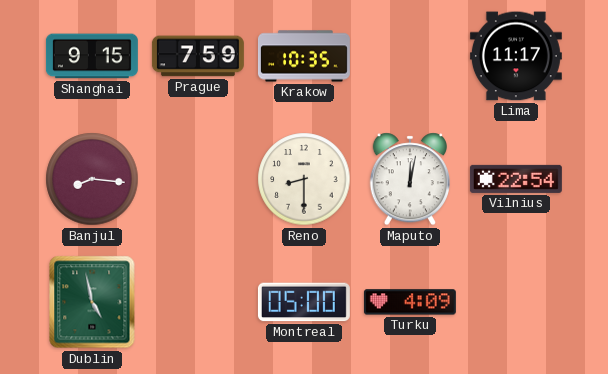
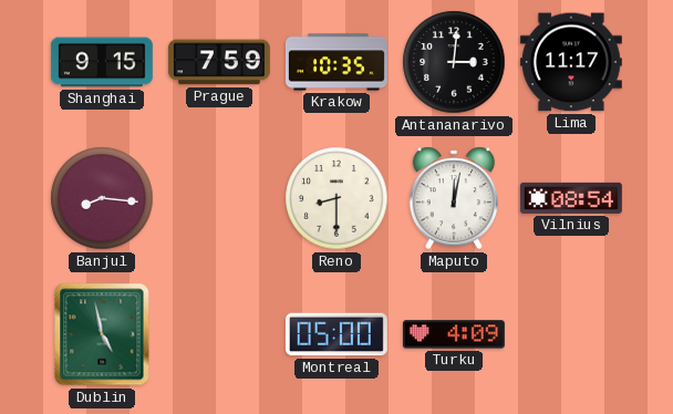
Antananarivo: none -> 3:01
Vilnius: 22:54 -> 08:54
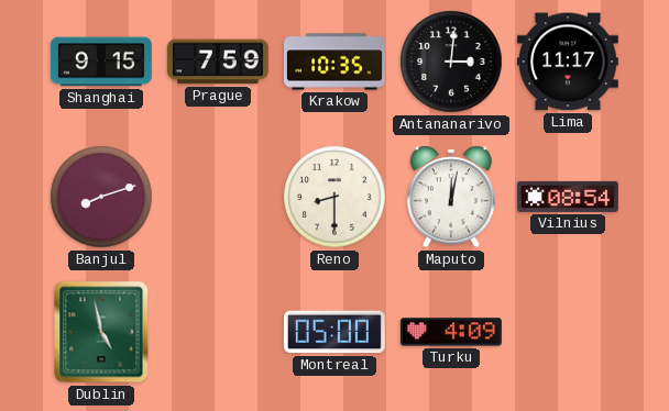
Banjul: 8:16 -> 8:12
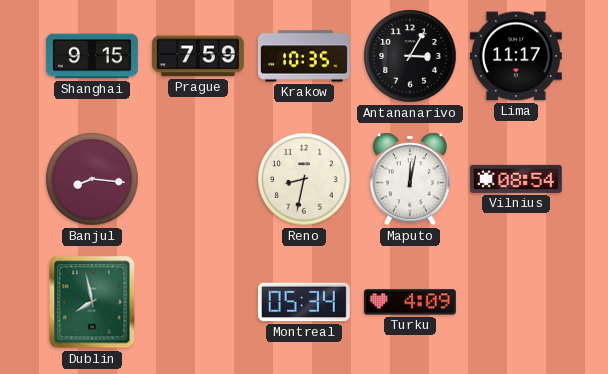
Antananarivo: 3:01 -> 3:05
Banjul: 8:12 -> 8:16
Reno: 8:30 -> 8:32
Dublin: 4:58 -> 7:58
Montreal: 05:00 -> 05:34
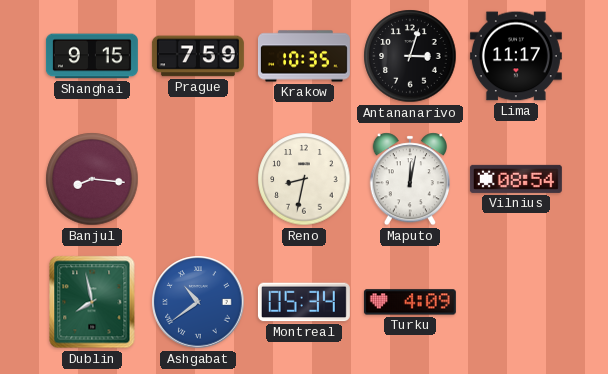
Antananarivo: 3:05 -> 3:03
Ashgabat: none -> 10:39
